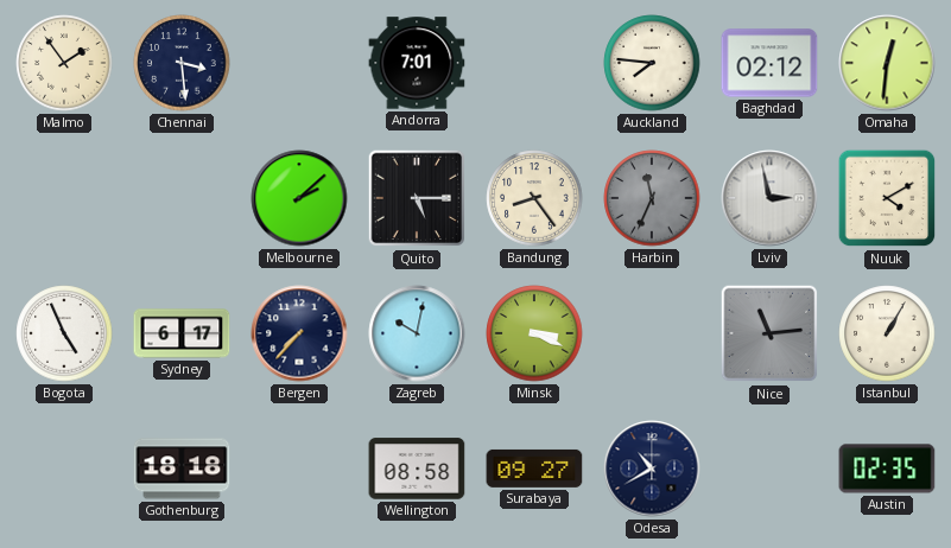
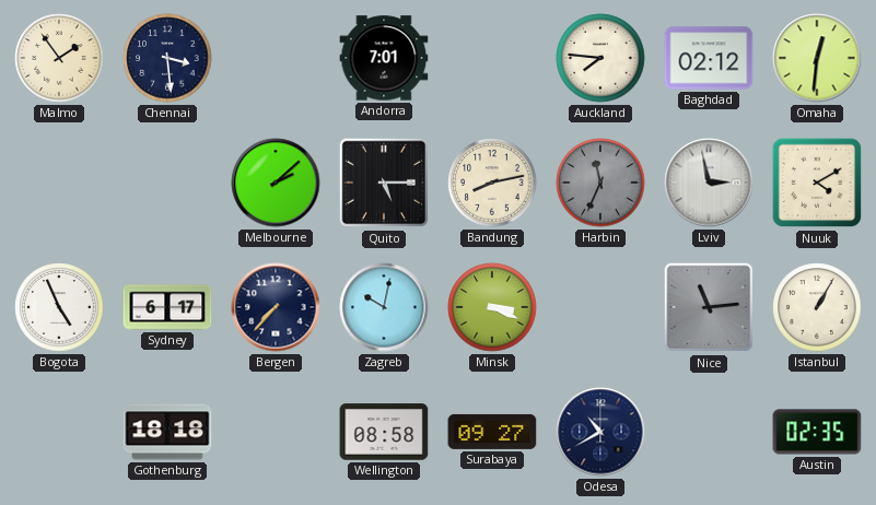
Bandung: 8:24 -> 8:13
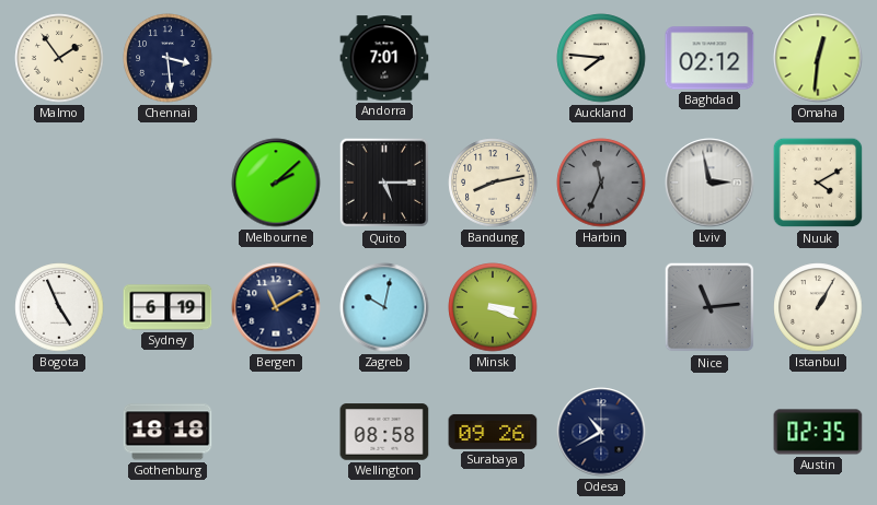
Sydney: 6:17 -> 6:19
Bergen: 7:37 -> 11:10
Surabaya: 09:27 -> 09:26
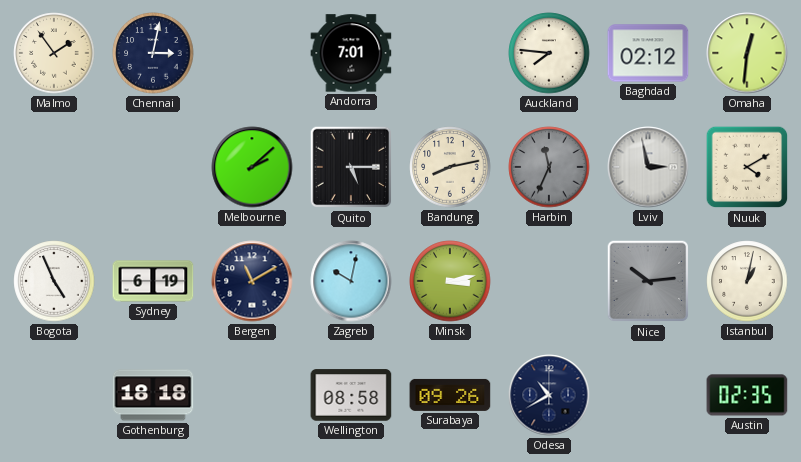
Chennai: 3:29 -> 3:02
Minsk: 3:19 -> 3:13
Nice: 11:14 -> 10:14
Istanbul: 1:05 -> 1:02
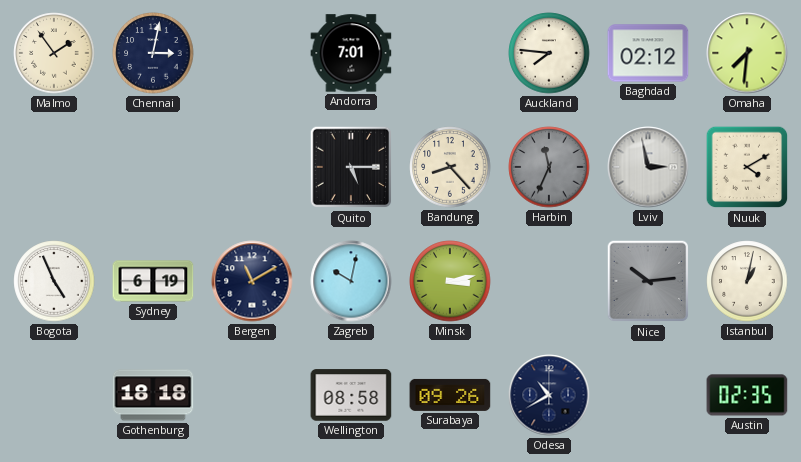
Omaha: 12:31 -> 7:31
Melbourne: 2:08 -> none
Bandung: 8:13 -> 8:23
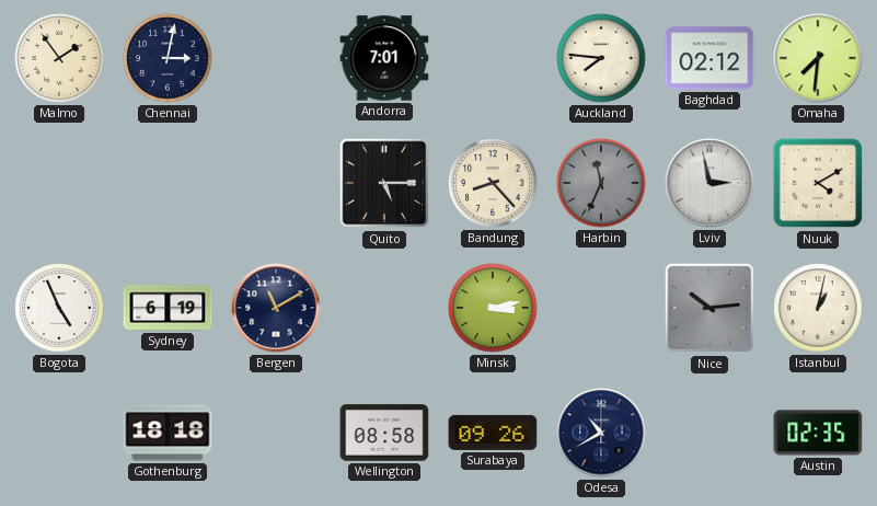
Zagreb: 10:02 -> none
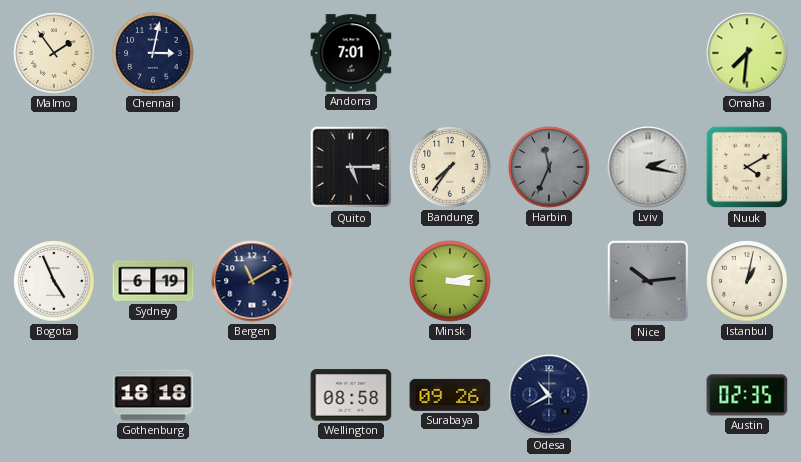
Auckland: 7:46 -> none
Baghdad: 02:12 -> none
Bandung: 8:23 -> 7:36
Lviv: 2:58 -> 2:17
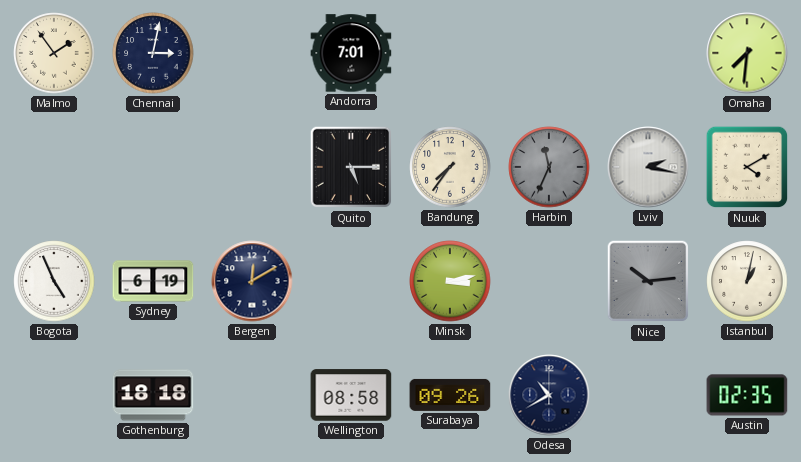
Bergen: 11:10 -> 12:10
